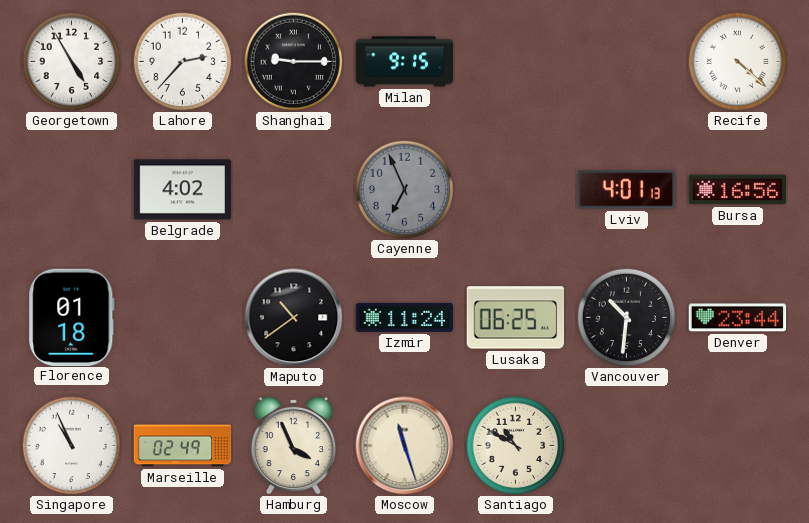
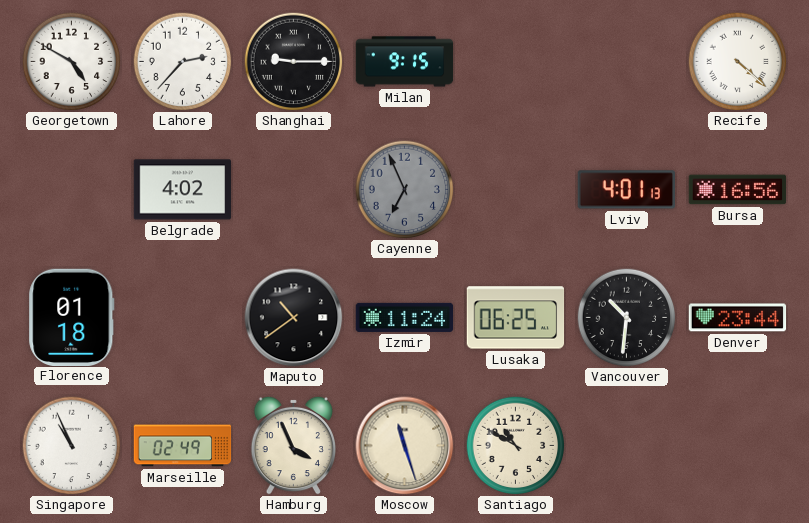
Georgetown: 4:55 -> 4:50
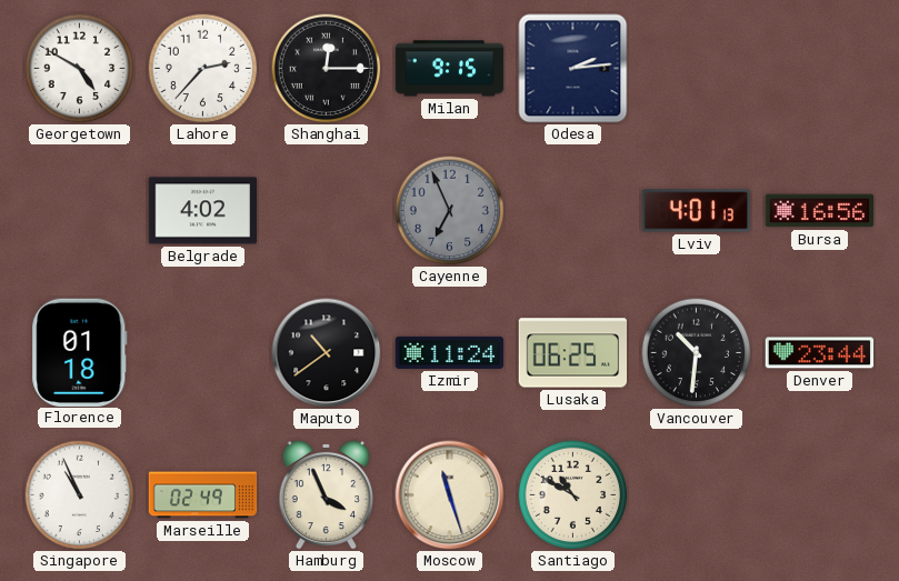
Shanghai: 9:15 -> 12:15
Odesa: none -> 2:14
Recife: 4:22 -> none
